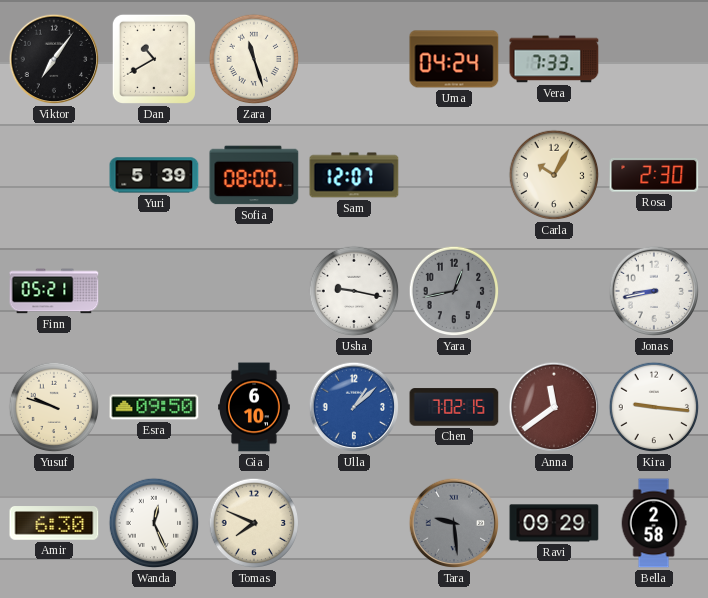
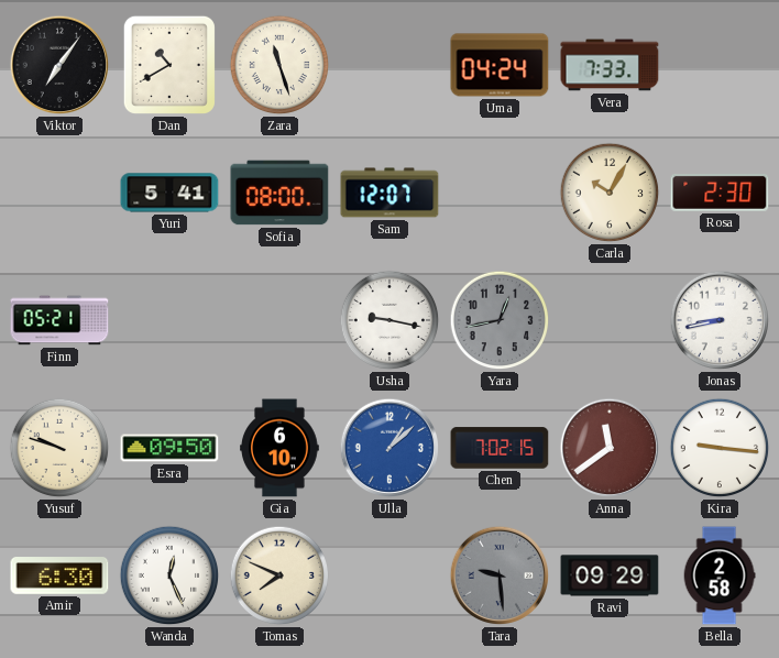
Yuri: 5:39 -> 5:41
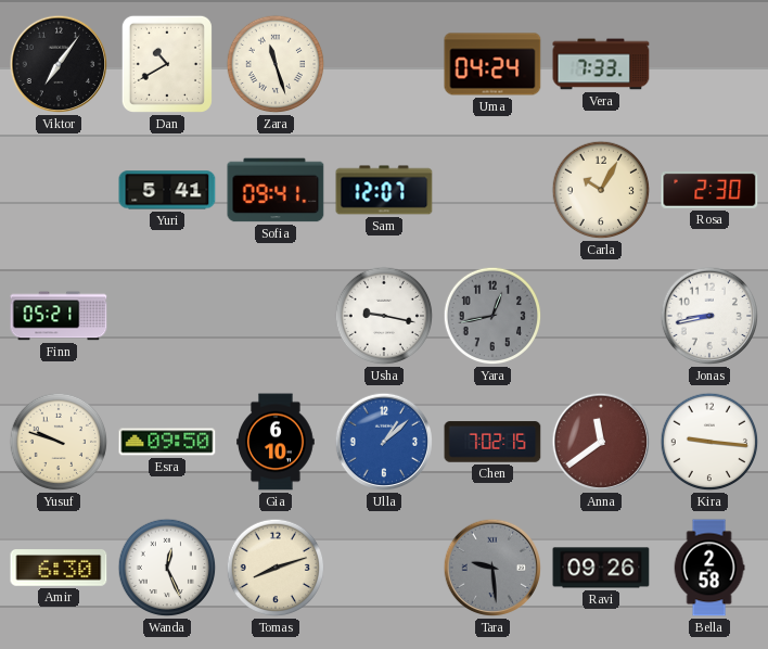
Sofia: 08:00 -> 09:41
Tomas: 7:49 -> 8:12
Ravi: 09:29 -> 09:26
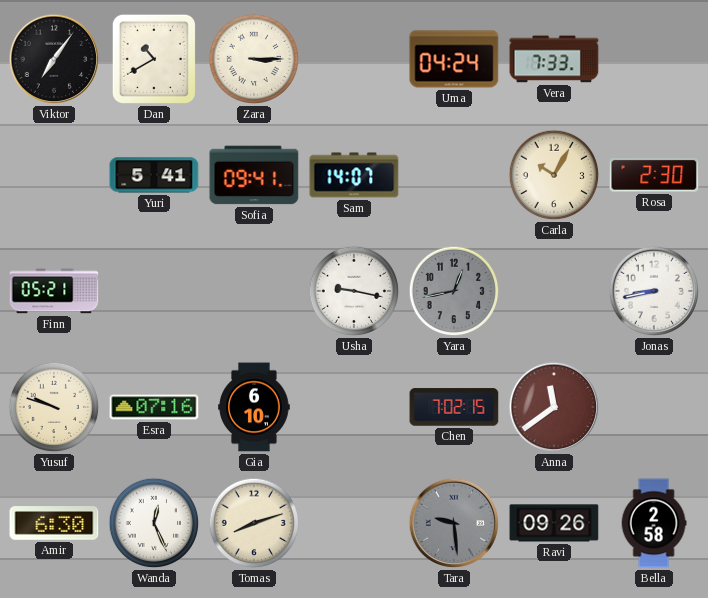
Zara: 11:27 -> 3:15
Sam: 12:07 -> 14:07
Esra: 09:50 -> 07:16
Ulla: 1:08 -> none
Kira: 9:16 -> none
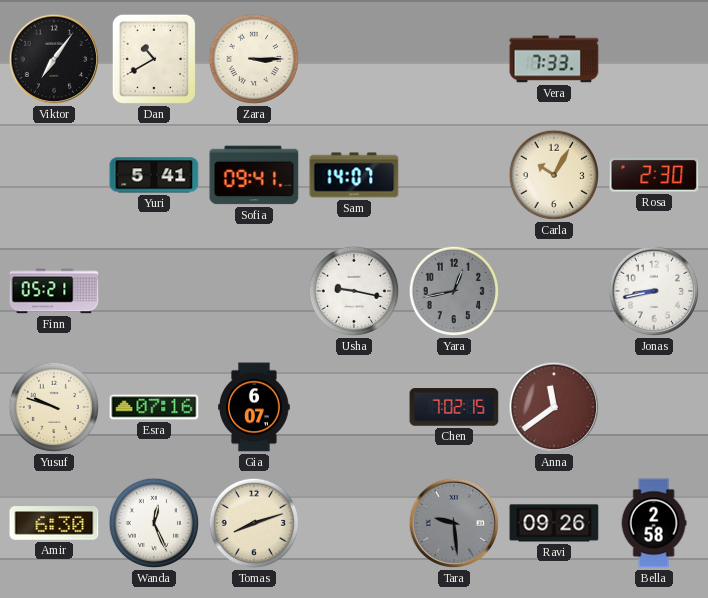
Uma: 04:24 -> none
Gia: 6:10 -> 6:07
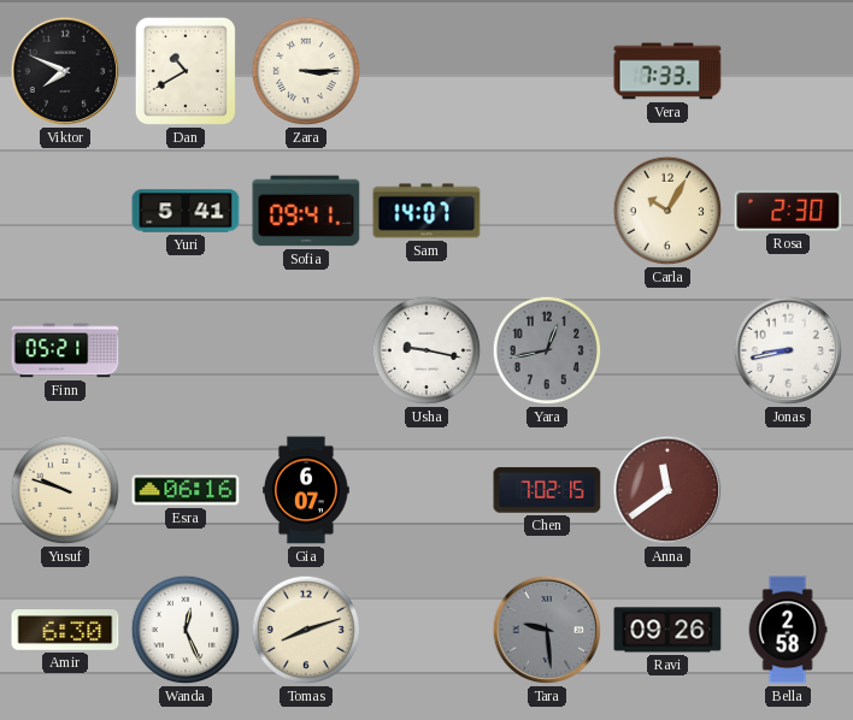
Viktor: 7:06 -> 7:49
Esra: 07:16 -> 06:16
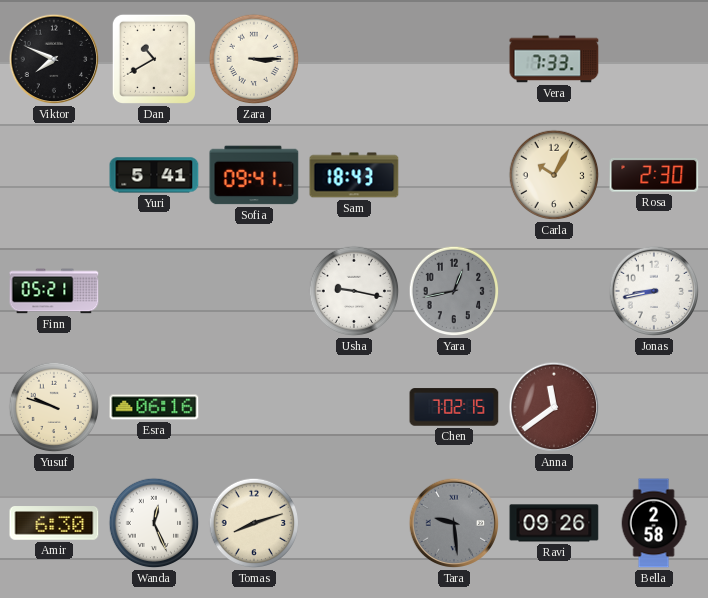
Sam: 14:07 -> 18:43
Gia: 6:07 -> none
